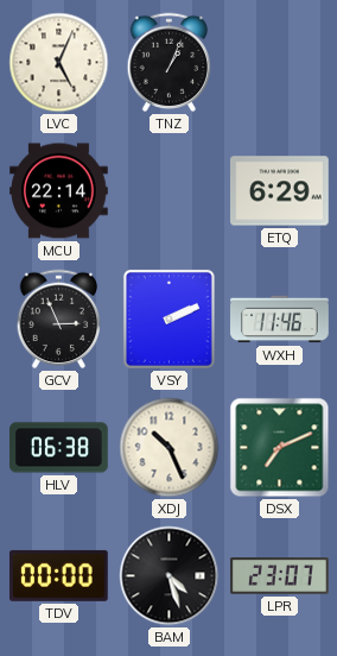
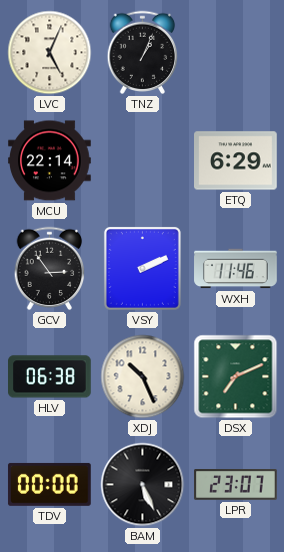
GCV: 2:56 -> 2:54
BAM: 4:27 -> 5:26
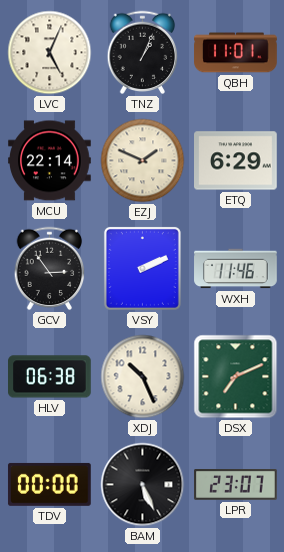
QBH: none -> 11:01
EZJ: none -> 1:49
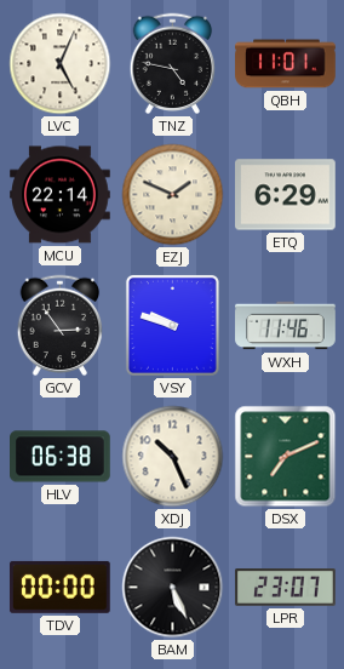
TNZ: 1:04 -> 4:47
VSY: 2:11 -> 9:48
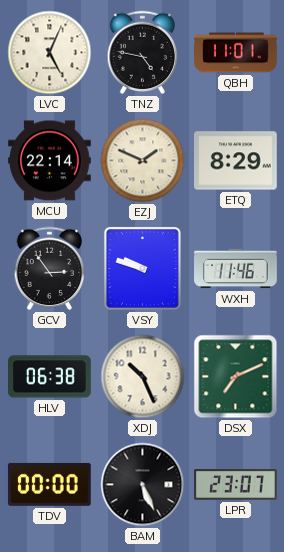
ETQ: 6:29 -> 8:29
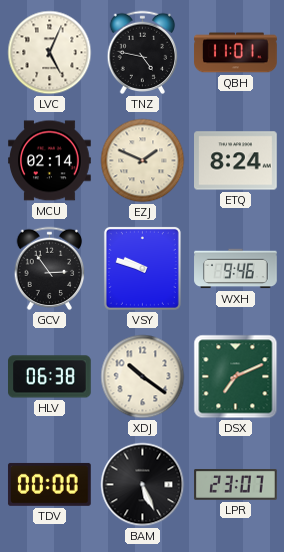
MCU: 22:14 -> 02:14
ETQ: 8:29 -> 8:24
WXH: 11:46 -> 9:46
XDJ: 10:26 -> 10:21
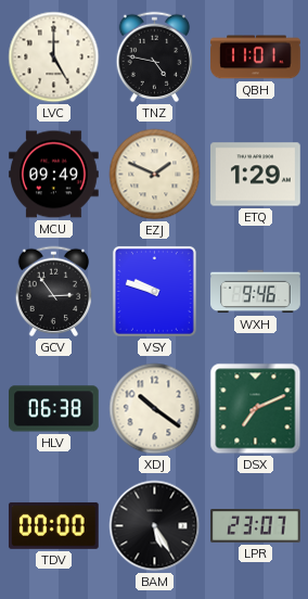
LVC: 5:04 -> 5:00
MCU: 02:14 -> 09:49
ETQ: 8:24 -> 1:29
BAM: 5:26 -> 5:25
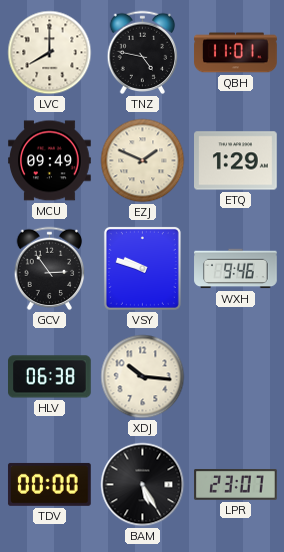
LVC: 5:00 -> 8:00
XDJ: 10:21 -> 10:16
DSX: 7:11 -> none
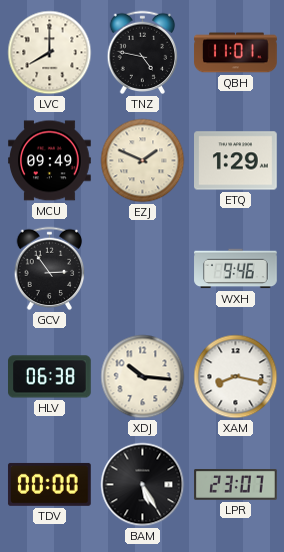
VSY: 9:48 -> none
XAM: none -> 8:17
